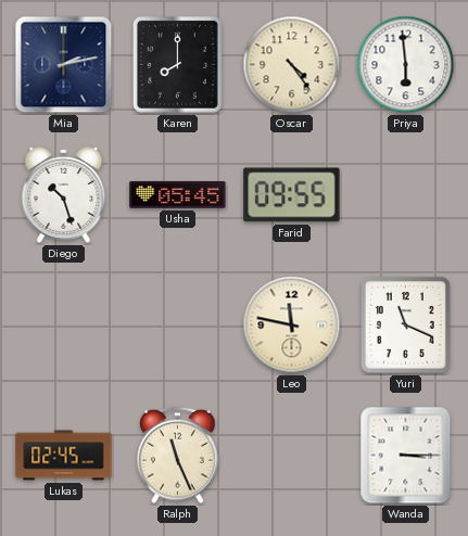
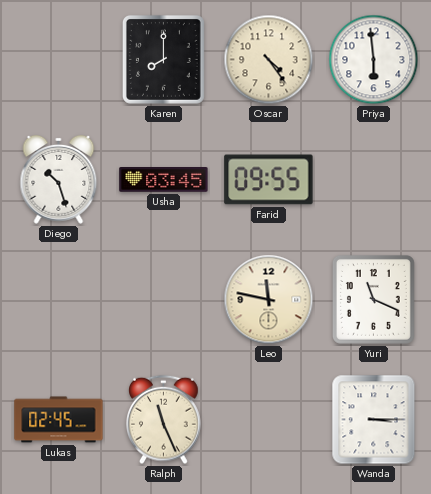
Mia: 2:13 -> none
Usha: 05:45 -> 03:45
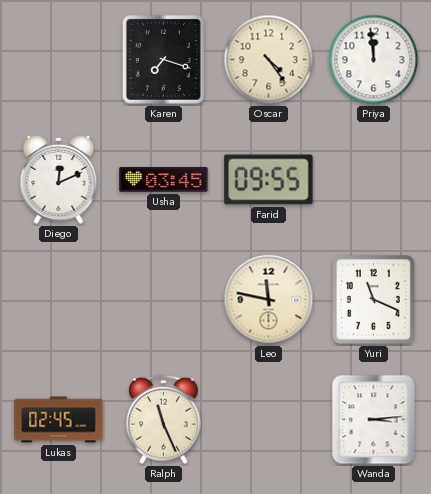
Karen: 8:00 -> 7:18
Priya: 5:59 -> 11:59
Diego: 10:27 -> 12:11
Wanda: 3:15 -> 3:14
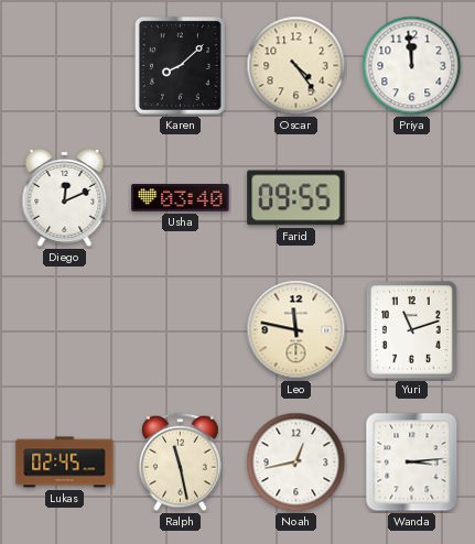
Karen: 7:18 -> 8:08
Usha: 03:45 -> 03:40
Yuri: 11:19 -> 11:12
Ralph: 11:26 -> 11:28
Noah: none -> 12:43
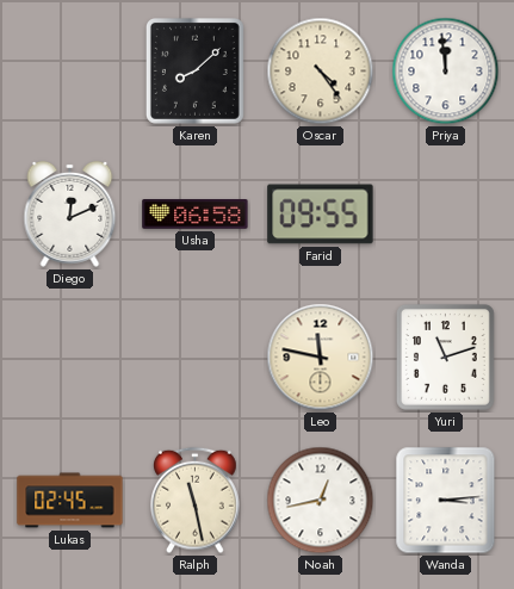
Usha: 03:40 -> 06:58
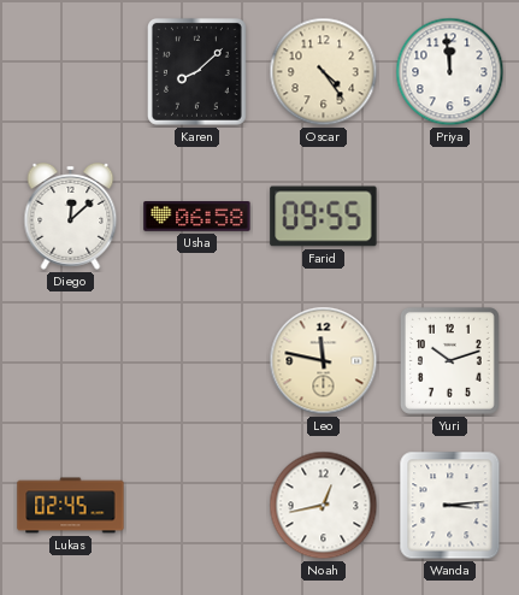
Diego: 12:11 -> 12:08
Yuri: 11:12 -> 10:12
Ralph: 11:28 -> none
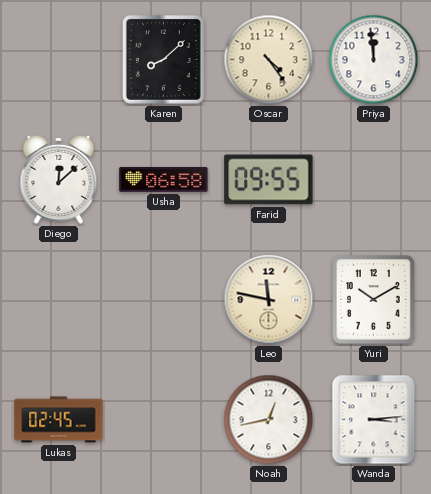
Yuri: 10:12 -> 10:10
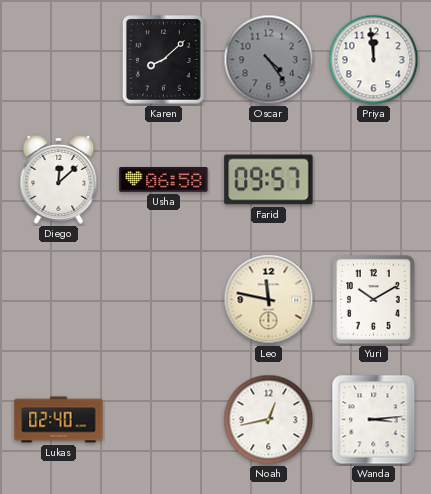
Oscar dial: cream -> grey
Farid: 09:55 -> 09:57
Lukas: 02:45 -> 02:40
